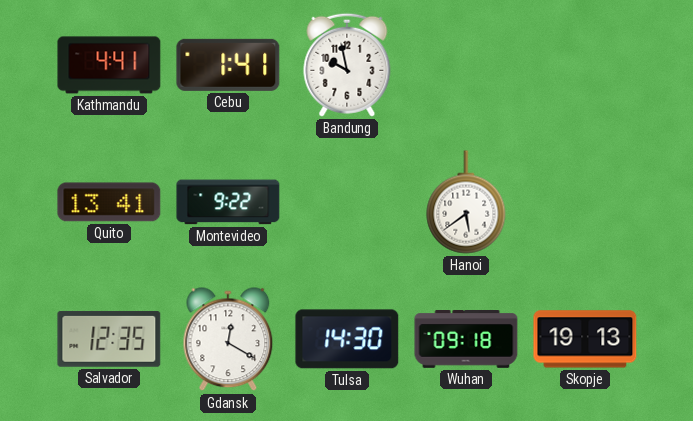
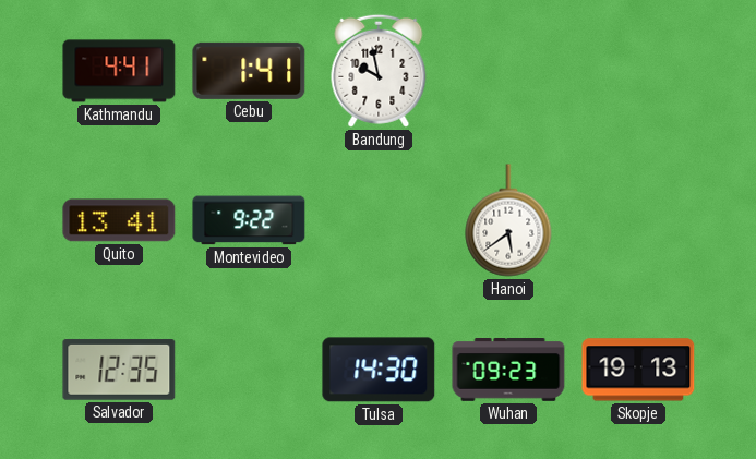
Gdansk: 12:20 -> none
Wuhan: 09:18 -> 09:23
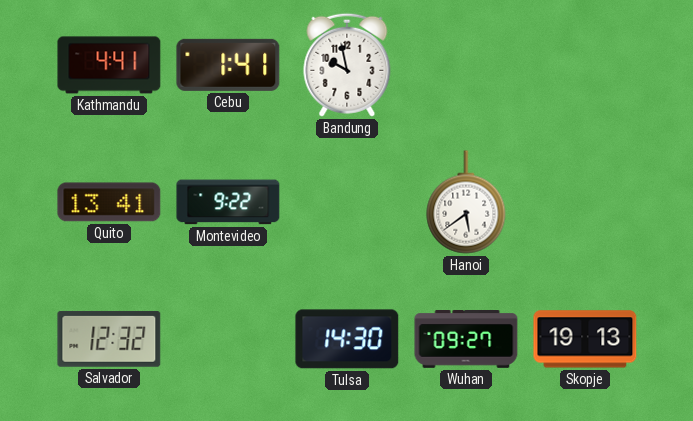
Salvador: 12:35 -> 12:32
Wuhan: 09:23 -> 09:27
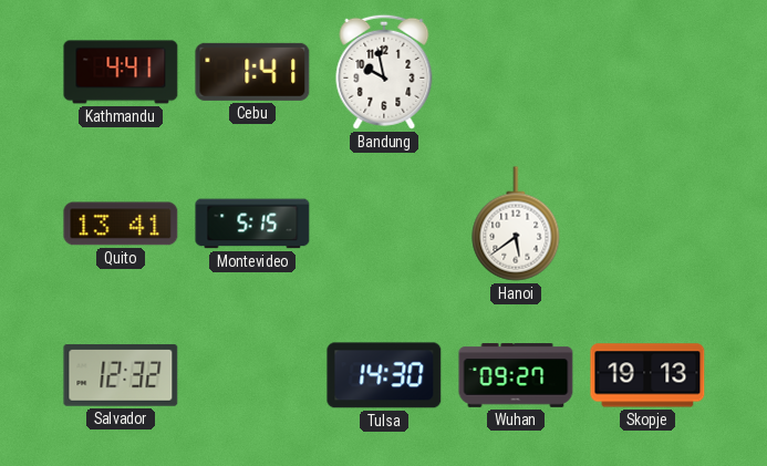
Montevideo: 9:22 -> 5:15
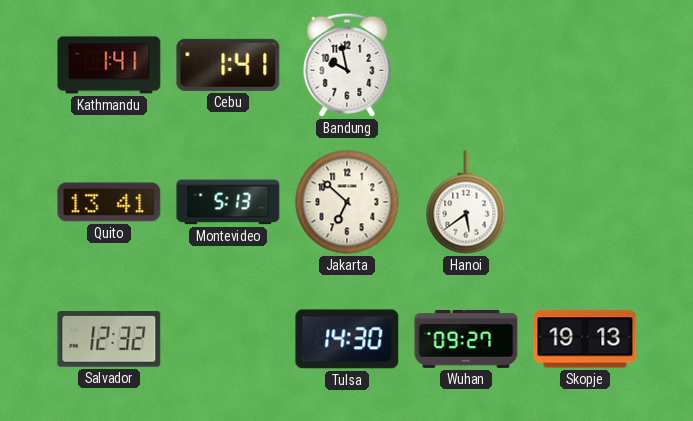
Kathmandu: 4:41 -> 1:41
Montevideo: 5:15 -> 5:13
Jakarta: none -> 6:52
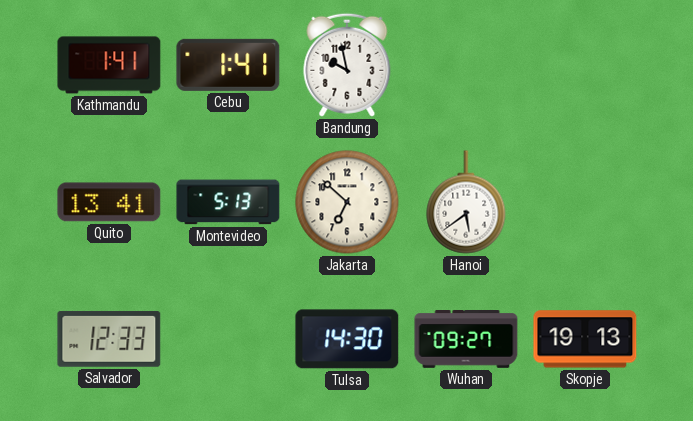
Salvador: 12:32 -> 12:33
